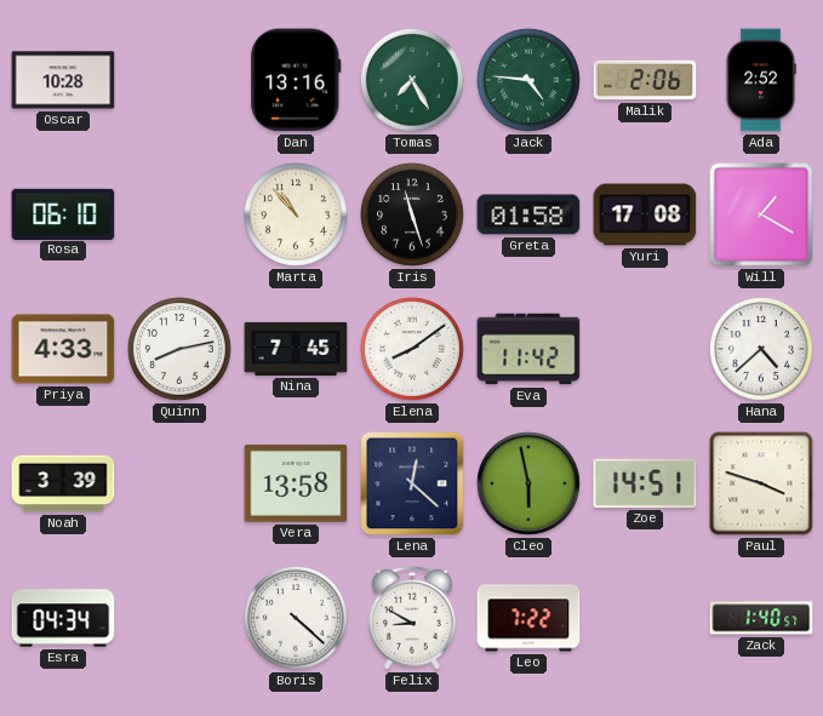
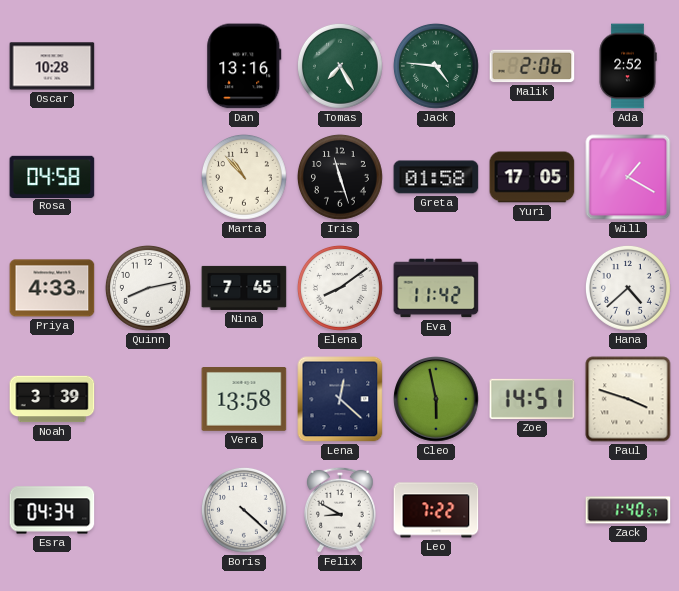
Rosa: 06:10 -> 04:58
Yuri: 17:08 -> 17:05
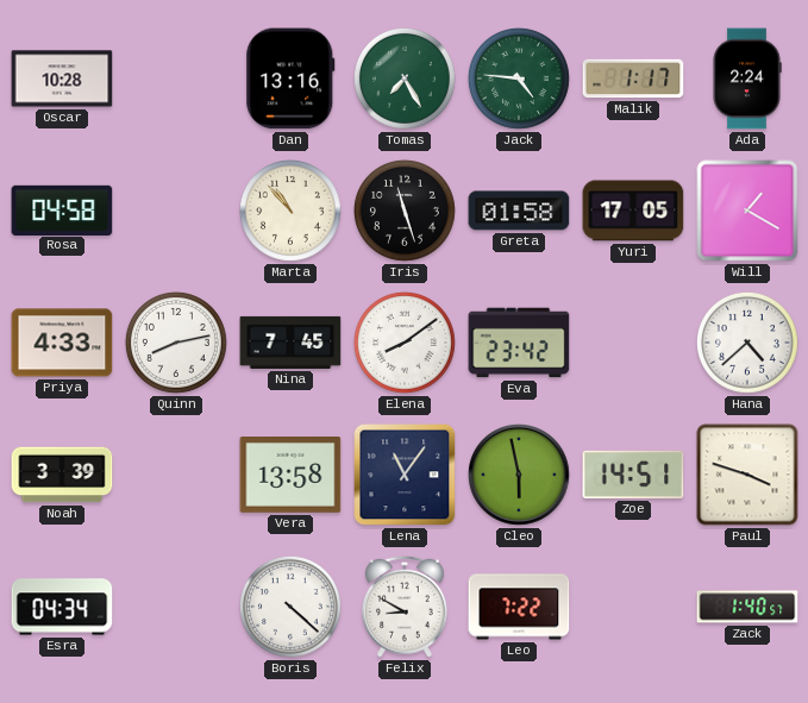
Malik: 2:06 -> 1:17
Ada: 2:52 -> 2:24
Eva: 11:42 -> 23:42
Lena: 12:22 -> 11:06
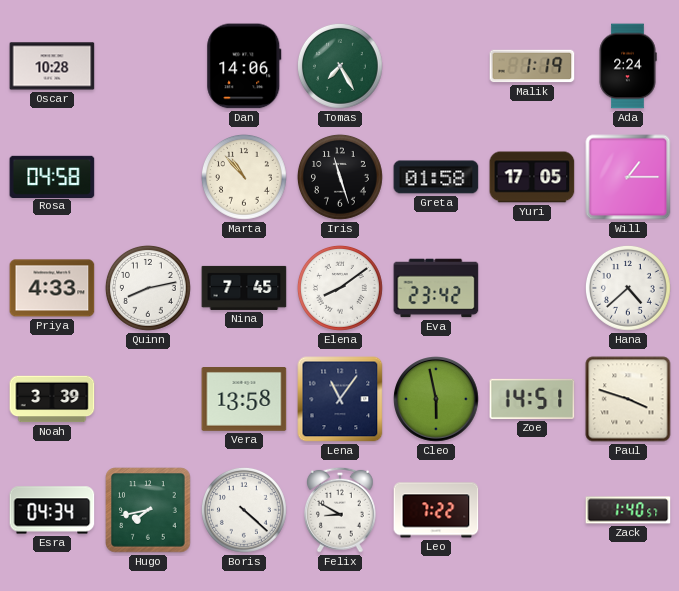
Dan: 13:16 -> 14:06
Jack: 4:46 -> none
Malik: 1:17 -> 1:19
Will: 1:20 -> 1:15
Hugo: none -> 7:43
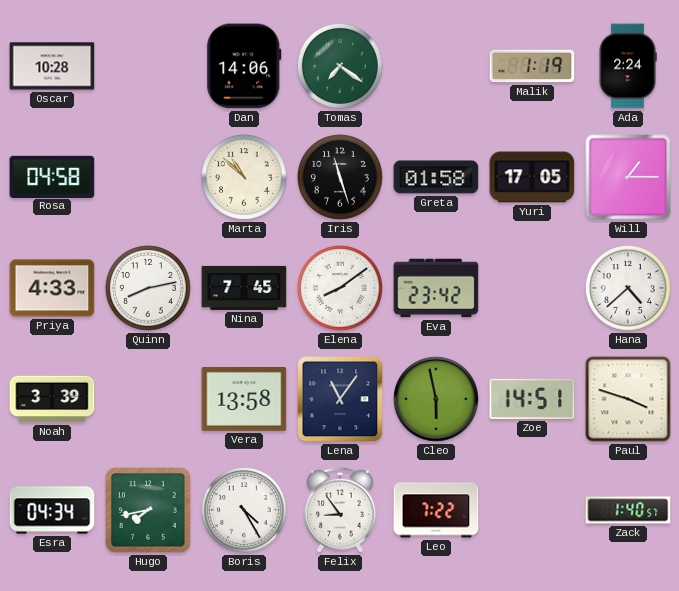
Tomas: 7:25 -> 7:21
Marta: 10:53 -> 10:52
Boris: 4:22 -> 4:25
Felix: 8:50 -> 8:54
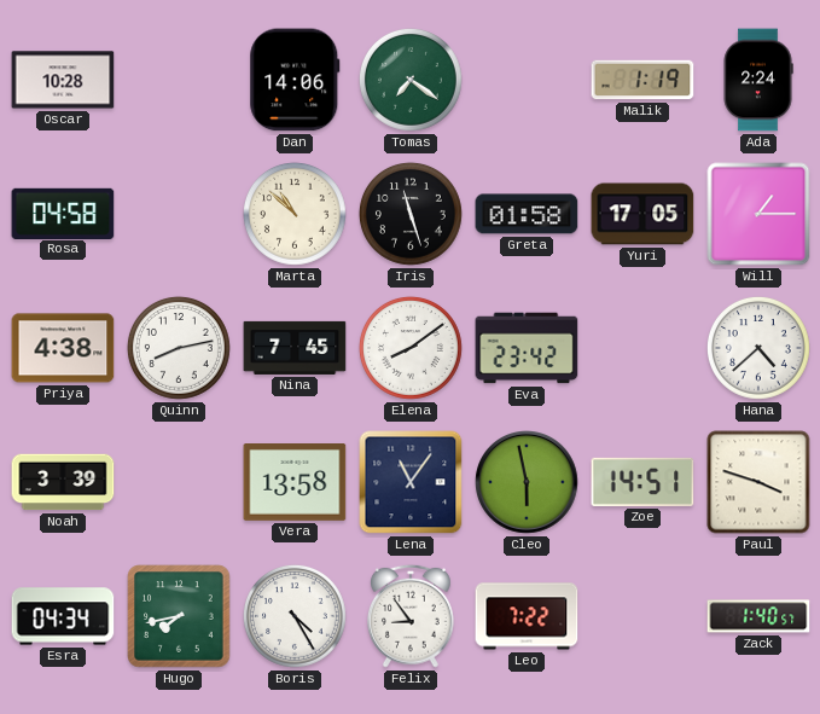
Priya: 4:33 -> 4:38
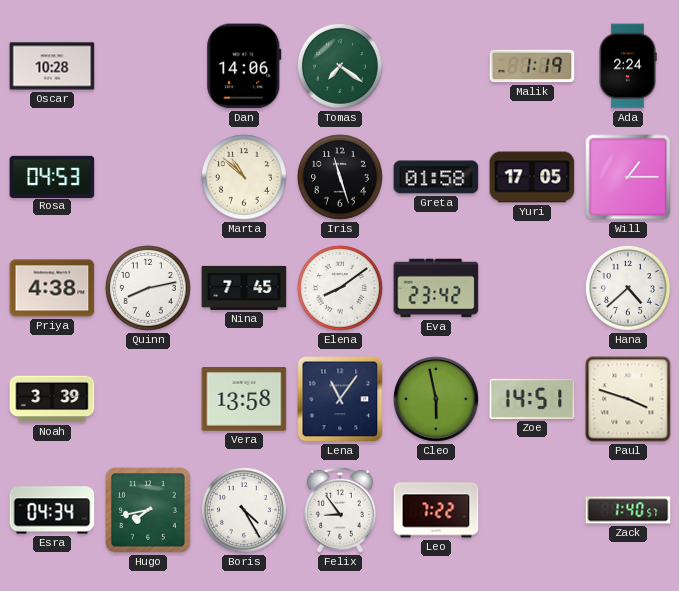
Rosa: 04:58 -> 04:53
